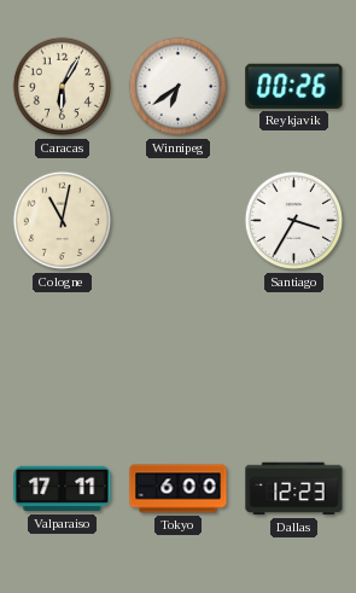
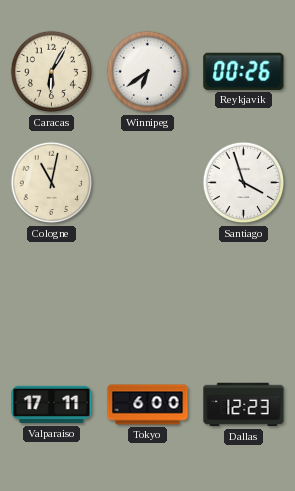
Santiago: 3:35 -> 3:57
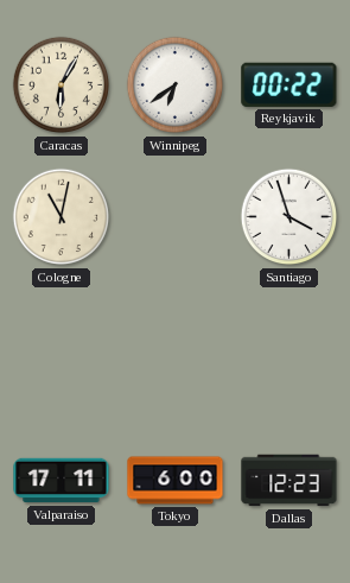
Reykjavik: 00:26 -> 00:22
